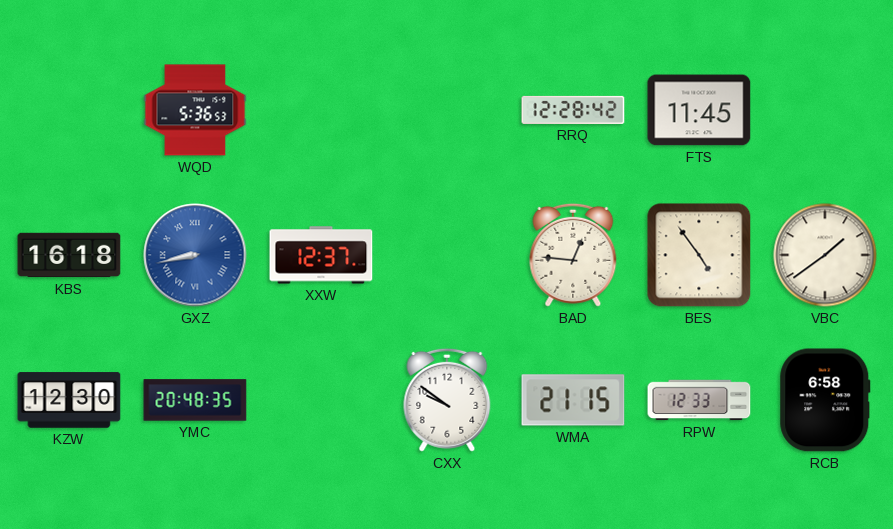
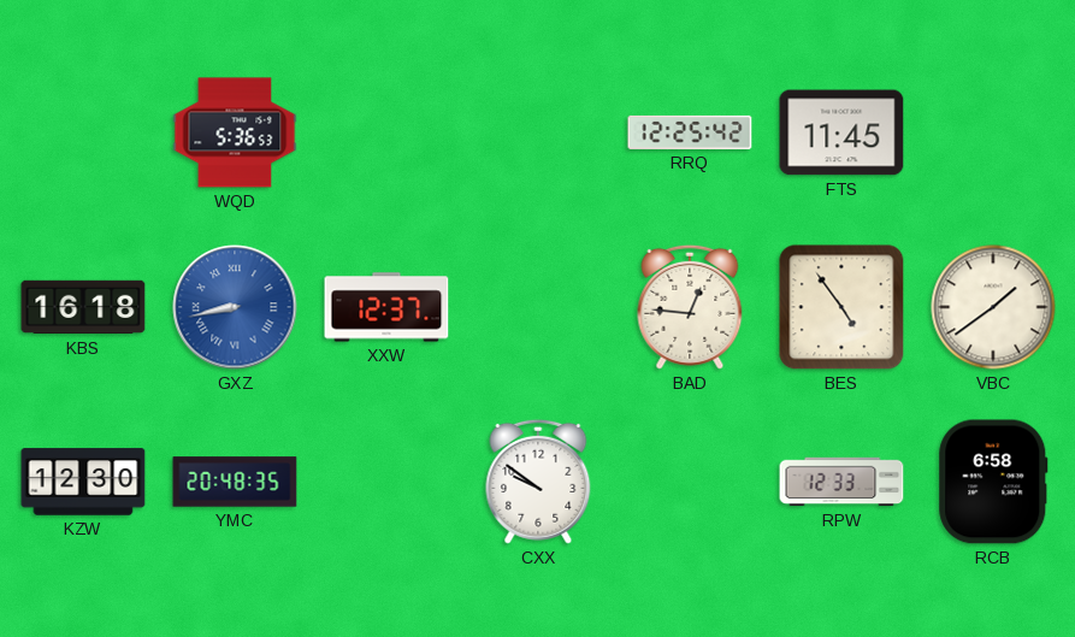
RRQ: 12:28 -> 12:25
WMA: 21:15 -> none
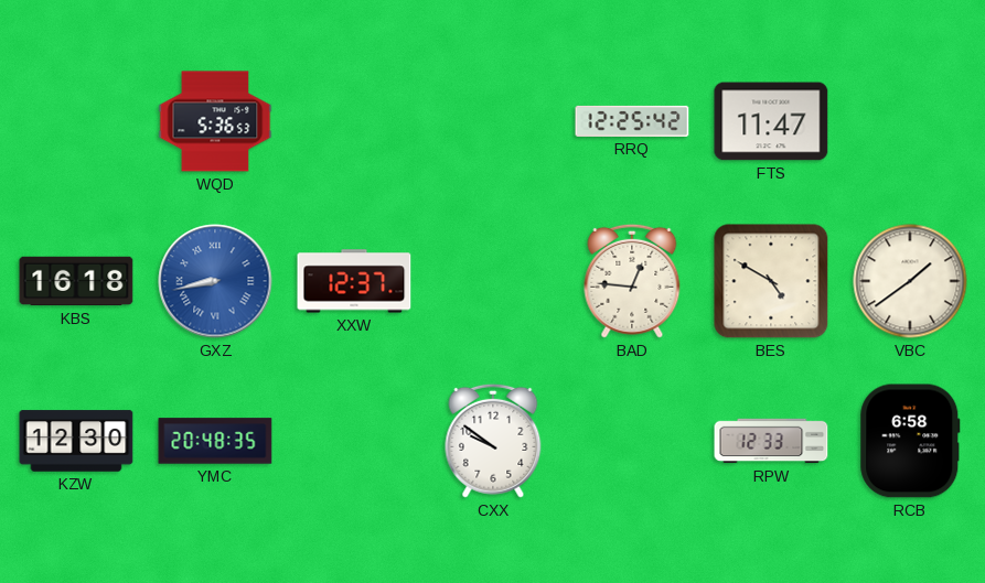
FTS: 11:45 -> 11:47
BES: 4:54 -> 4:50
